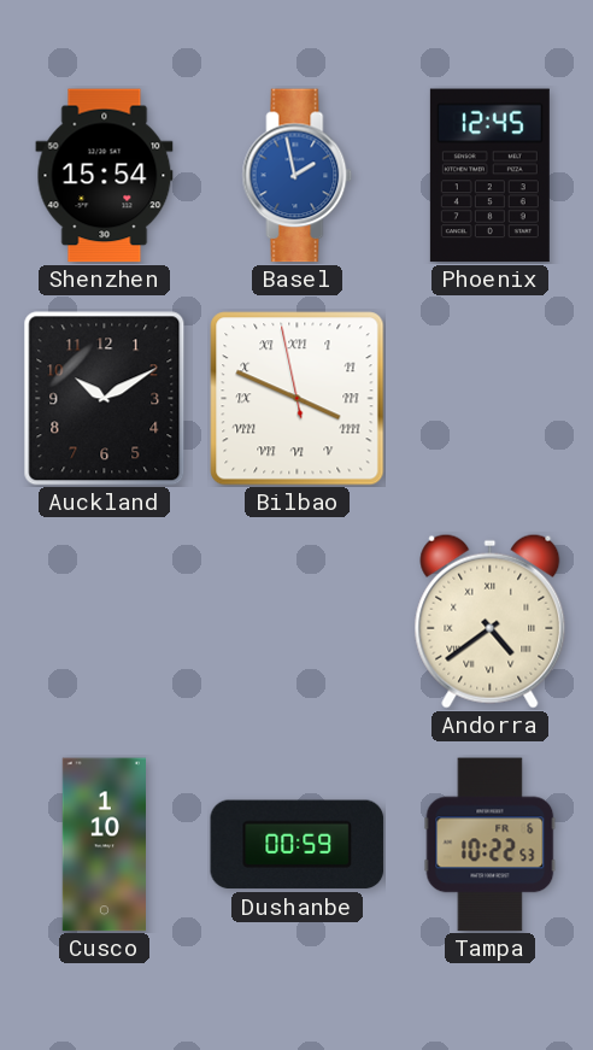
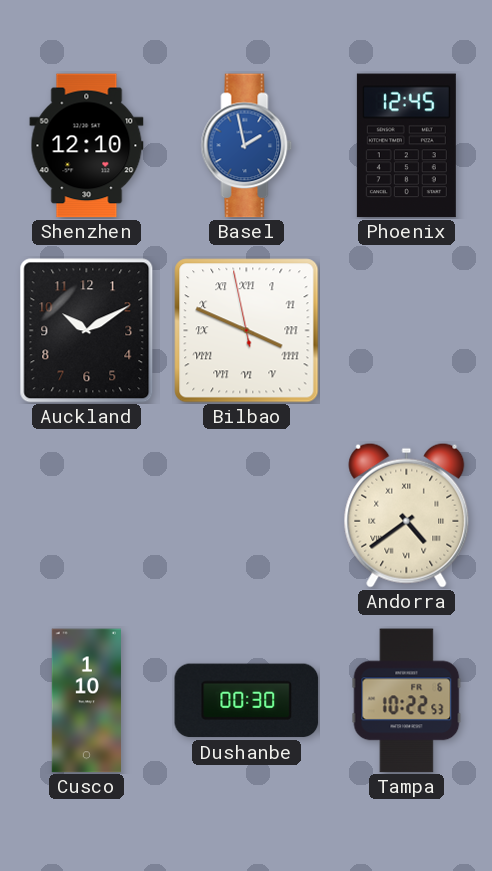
Shenzhen: 15:54 -> 12:10
Dushanbe: 00:59 -> 00:30
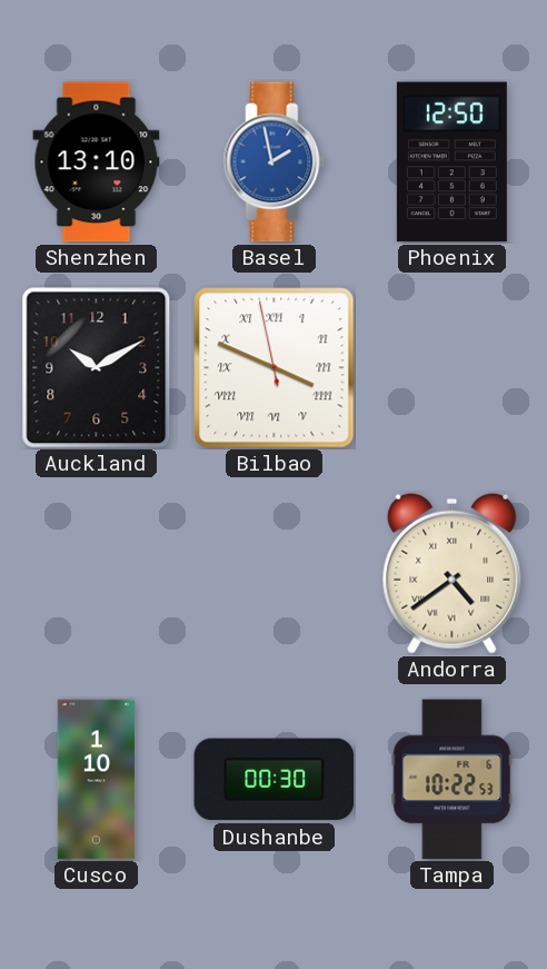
Shenzhen: 12:10 -> 13:10
Phoenix: 12:45 -> 12:50
